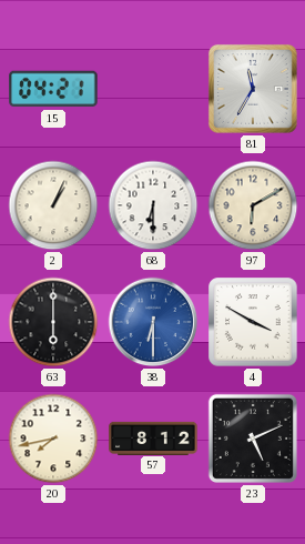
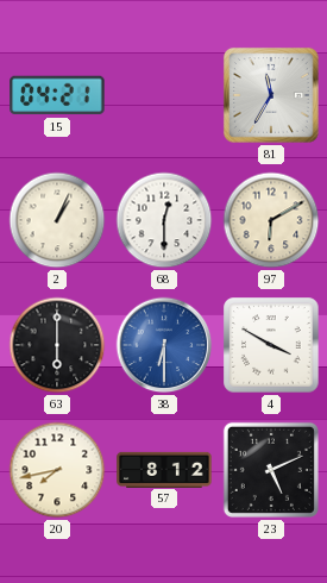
68: 6:30 -> 12:30
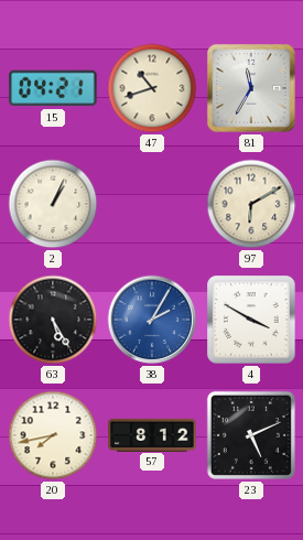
47: none -> 10:42
68: 12:30 -> none
63: 6:00 -> 5:25
38: 6:30 -> 2:05
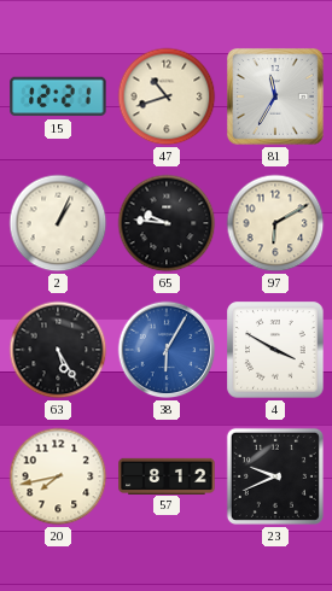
15: 04:21 -> 12:21
65: none -> 9:46
38: 2:05 -> 6:05
23: 5:11 -> 9:41
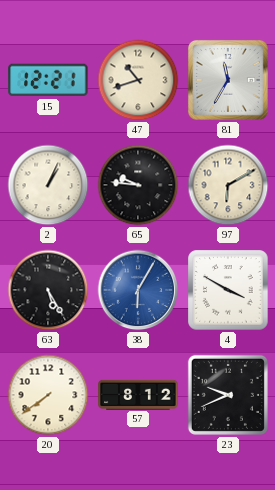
20: 7:43 -> 7:39
